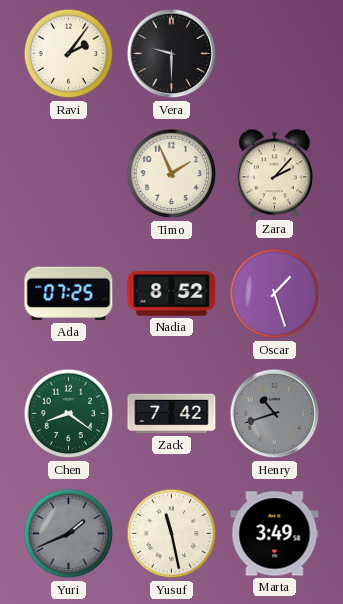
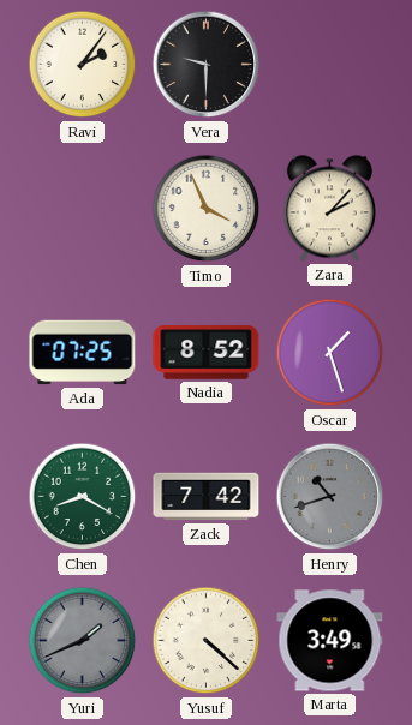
Timo: 1:56 -> 3:56
Chen: 8:21 -> 8:20
Yusuf: 11:28 -> 4:22
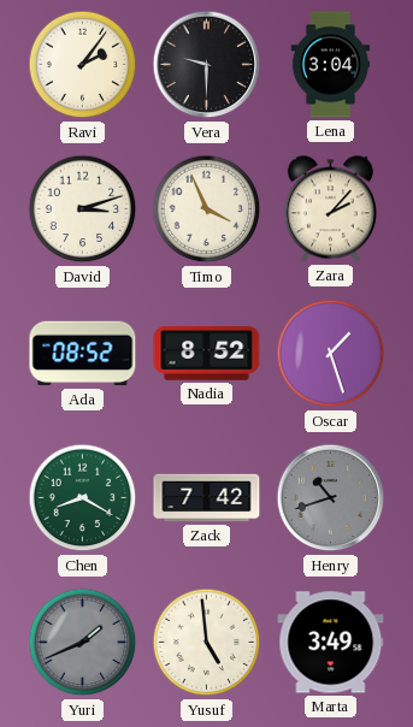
Lena: none -> 3:04
David: none -> 3:12
Ada: 07:25 -> 08:52
Yusuf: 4:22 -> 4:59
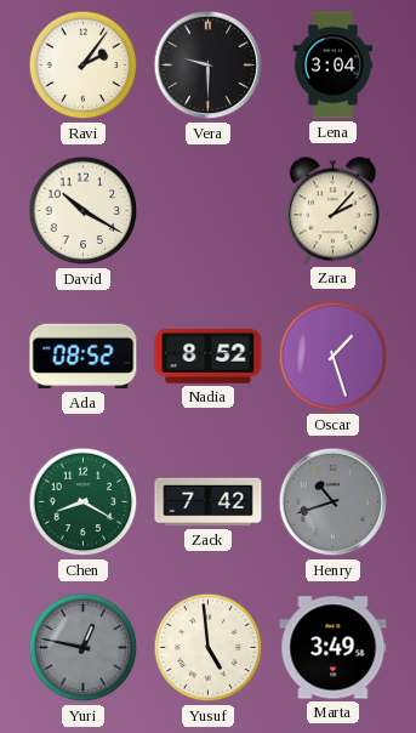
David: 3:12 -> 10:20
Timo: 3:56 -> none
Yuri: 1:41 -> 12:47
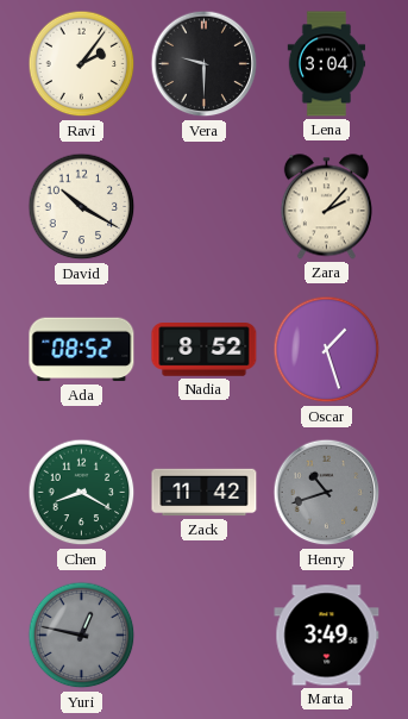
Zack: 7:42 -> 11:42
Yusuf: 4:59 -> none
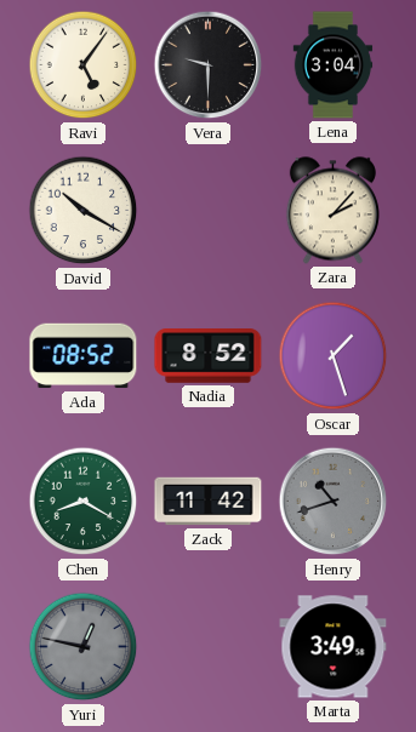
Ravi: 2:06 -> 5:06
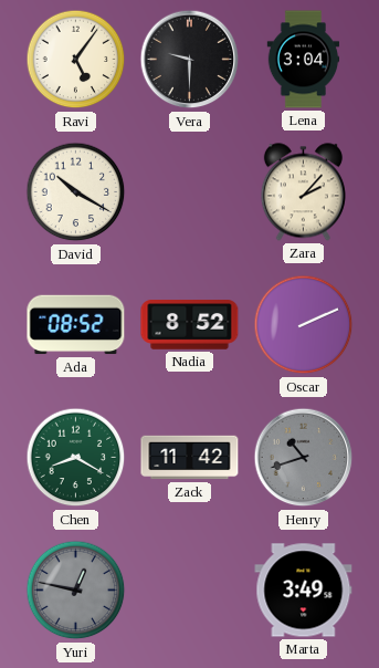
Oscar: 1:27 -> 2:11
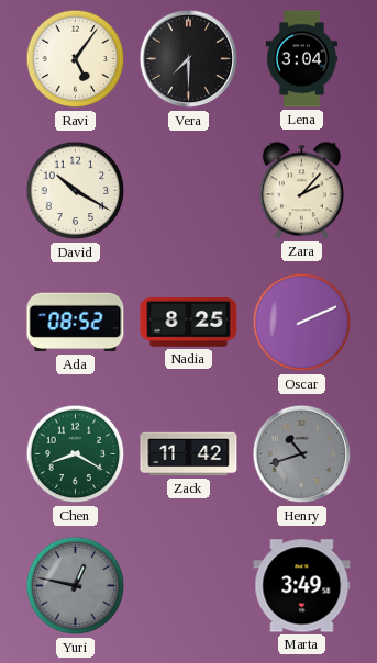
Vera: 9:30 -> 7:30
Nadia: 8:52 -> 8:25
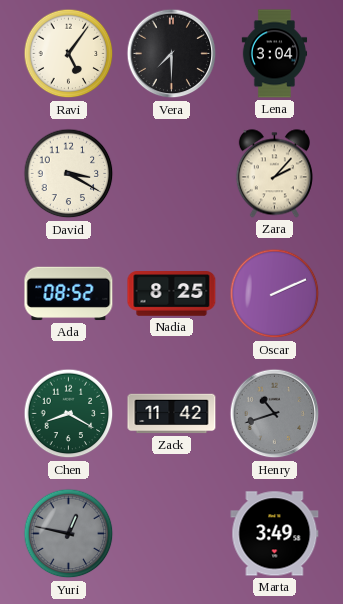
David: 10:20 -> 3:20
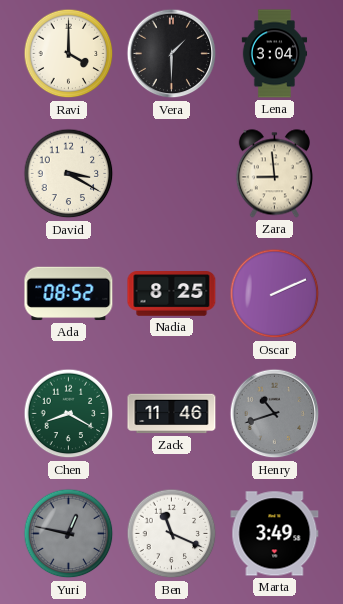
Ravi: 5:06 -> 4:00
Vera: 7:30 -> 1:30
Zara: 2:07 -> 8:59
Zack: 11:42 -> 11:46
Ben: none -> 11:19
